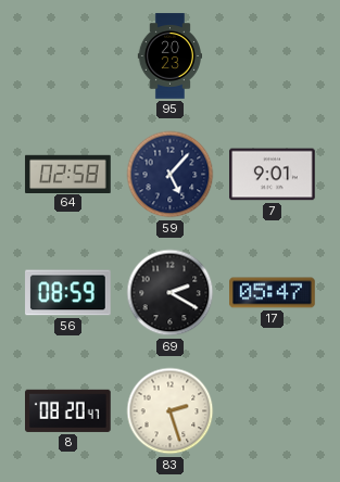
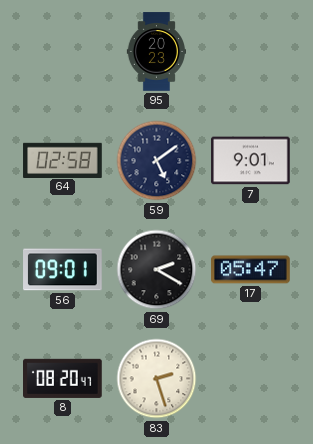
59: 5:07 -> 5:09
56: 08:59 -> 09:01
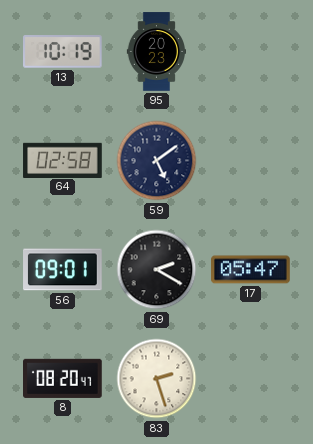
13: none -> 10:19
7: 9:01 -> none
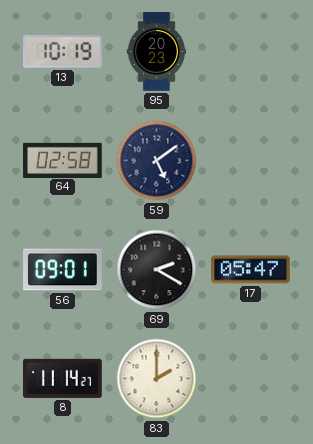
8: 08:20 -> 11:14
83: 2:27 -> 2:00
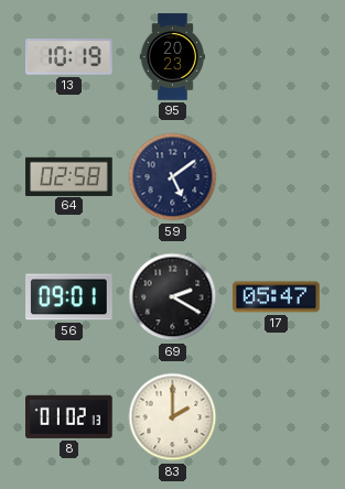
8: 11:14 -> 01:02
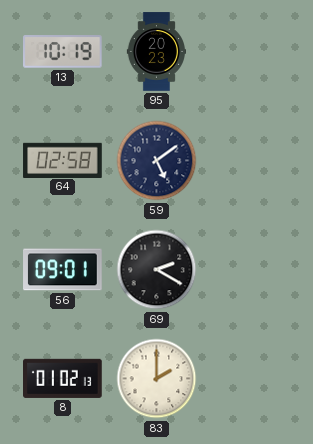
17: 05:47 -> none
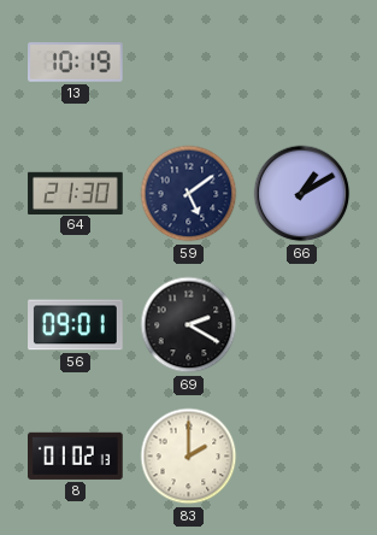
95: 20:23 -> none
64: 02:58 -> 21:30
66: none -> 1:10
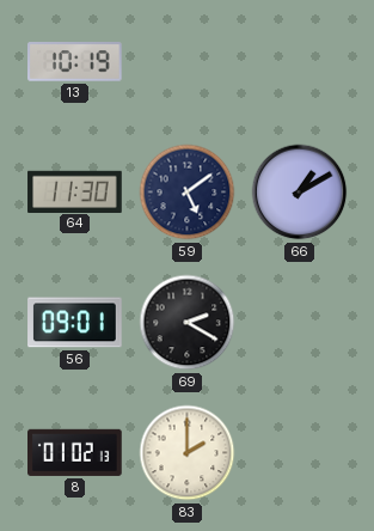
64: 21:30 -> 11:30
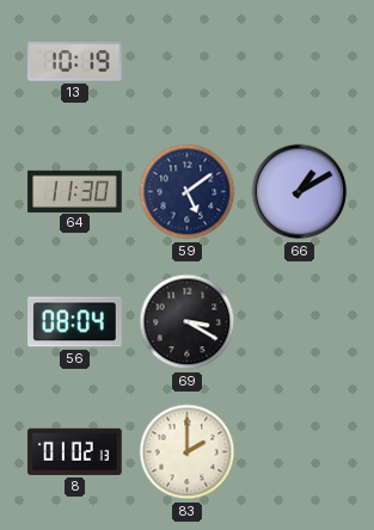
56: 09:01 -> 08:04
69: 2:20 -> 3:20
